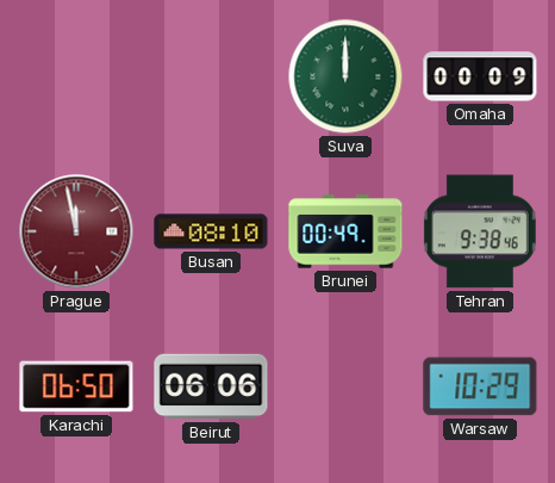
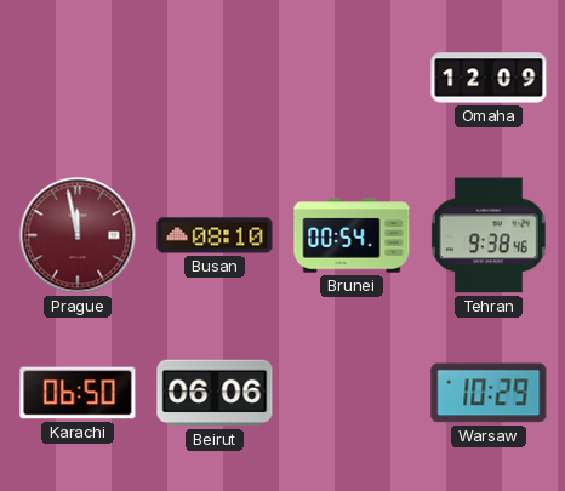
Suva: 12:00 -> none
Omaha: 00:09 -> 12:09
Brunei: 00:49 -> 00:54
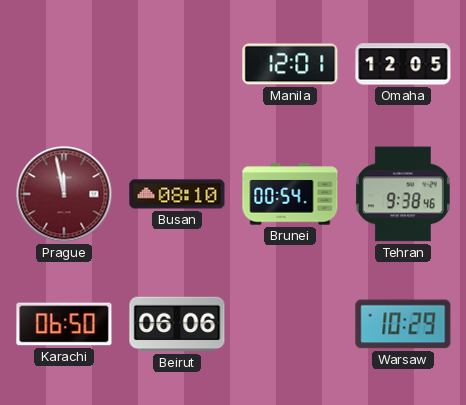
Manila: none -> 12:01
Omaha: 12:09 -> 12:05
